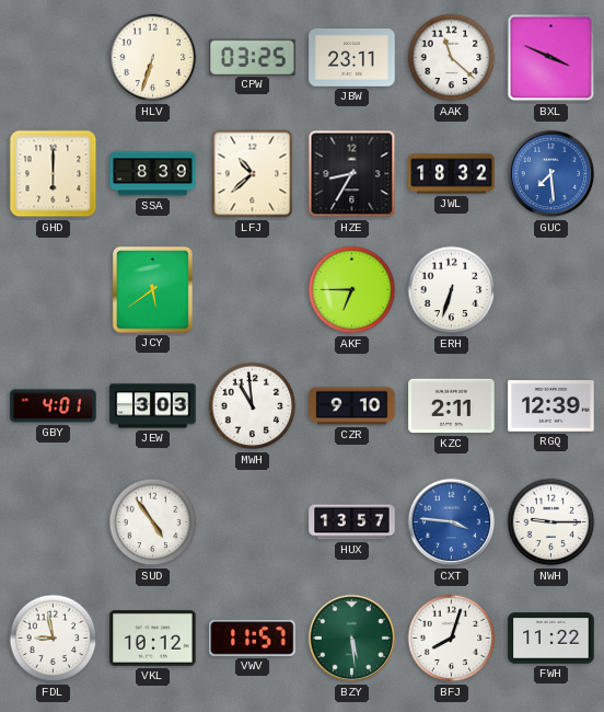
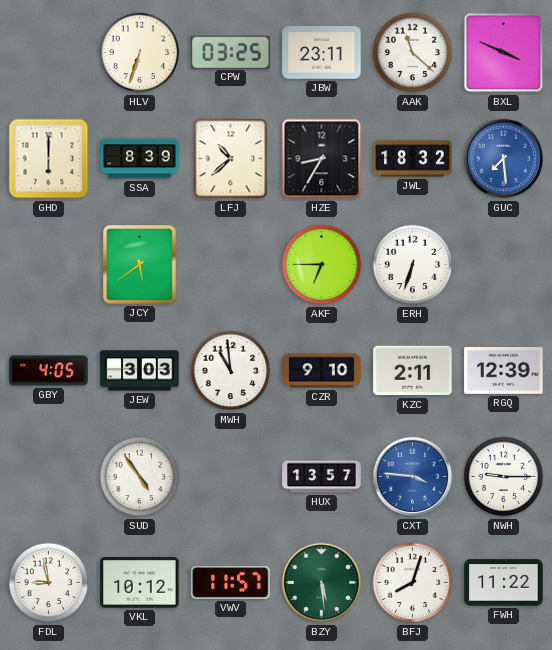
GBY: 4:01 -> 4:05
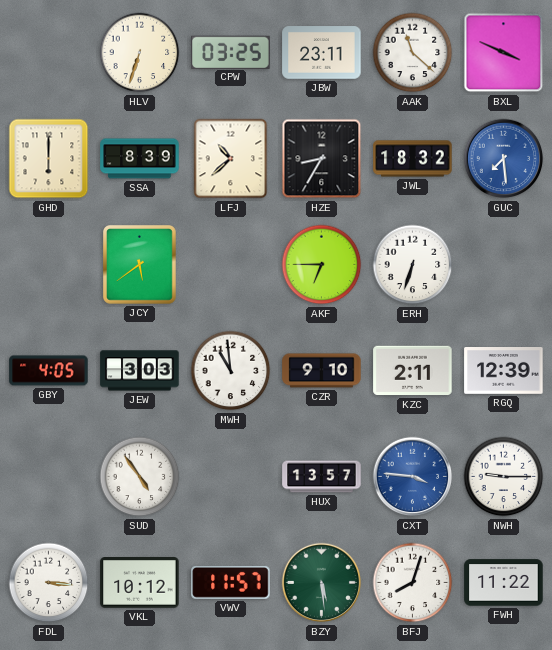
FDL: 8:58 -> 3:16
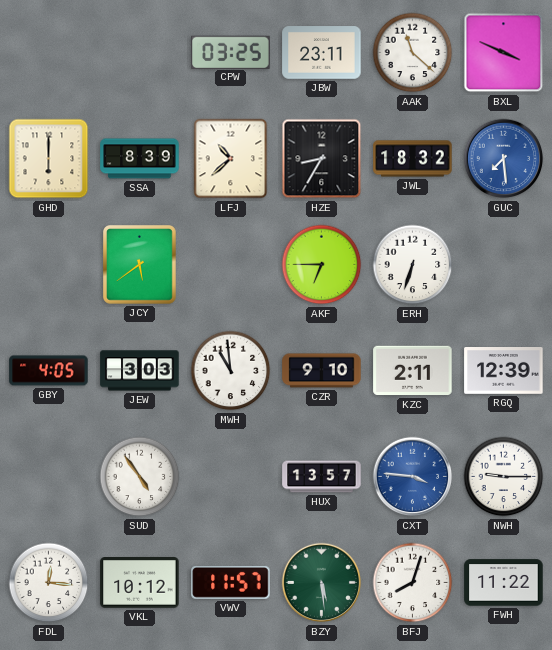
HLV: 6:33 -> none
FDL: 3:16 -> 12:16
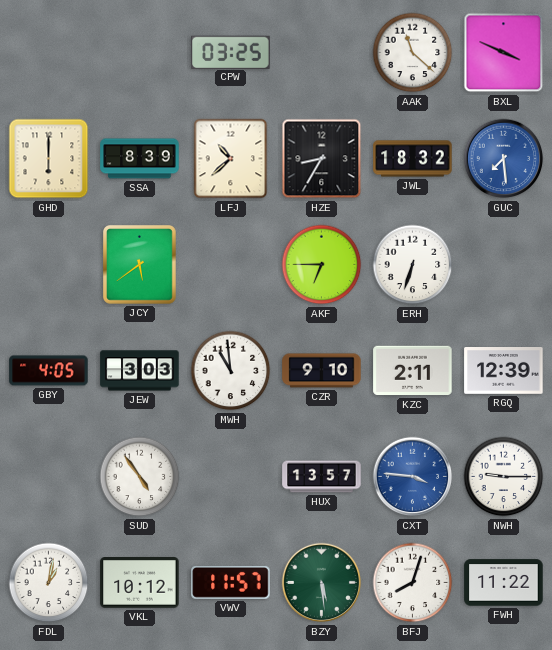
JBW: 23:11 -> none
FDL: 12:16 -> 1:02
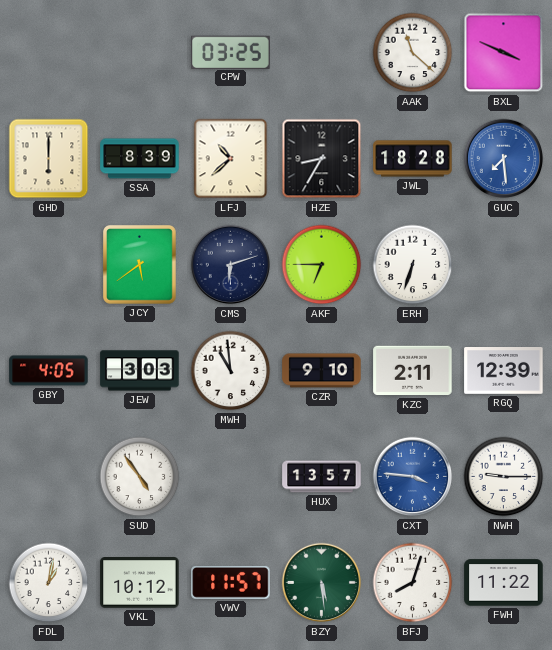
JWL: 18:32 -> 18:28
CMS: none -> 6:12
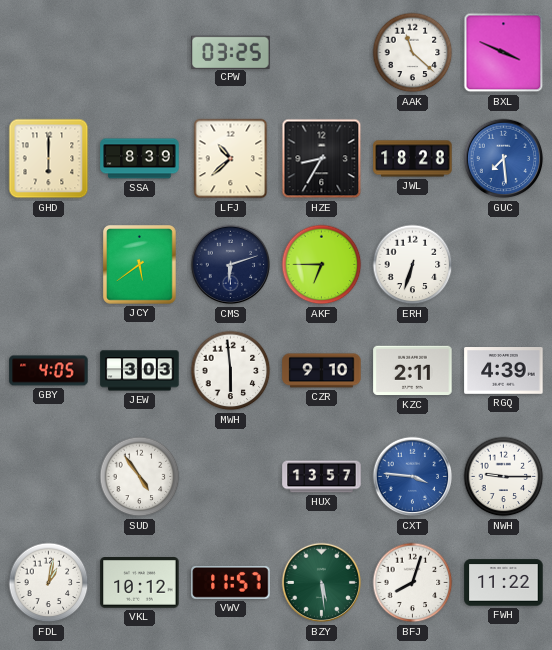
MWH: 10:59 -> 5:59
RGQ: 12:39 -> 4:39
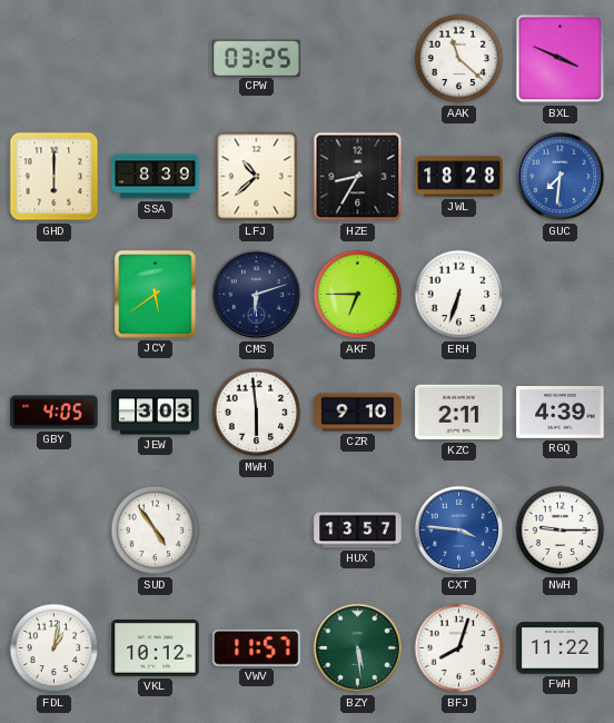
GUC: 7:29 -> 7:31
